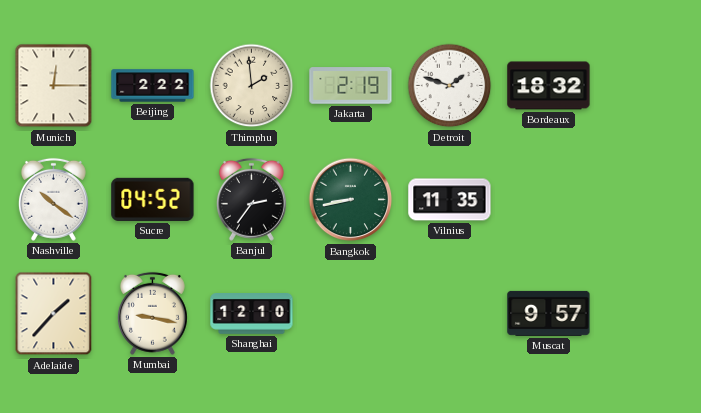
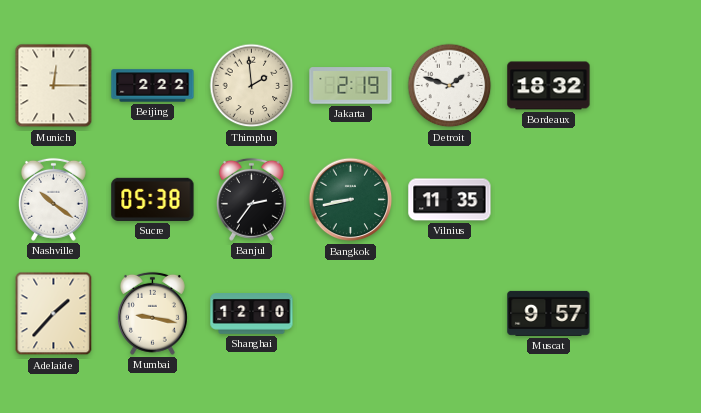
Sucre: 04:52 -> 05:38
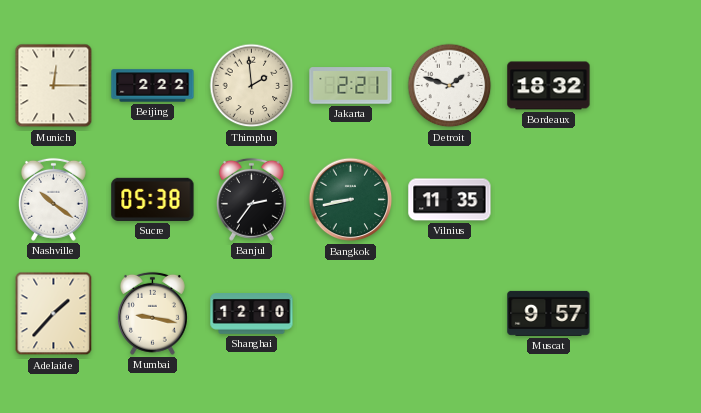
Jakarta: 2:19 -> 2:21
